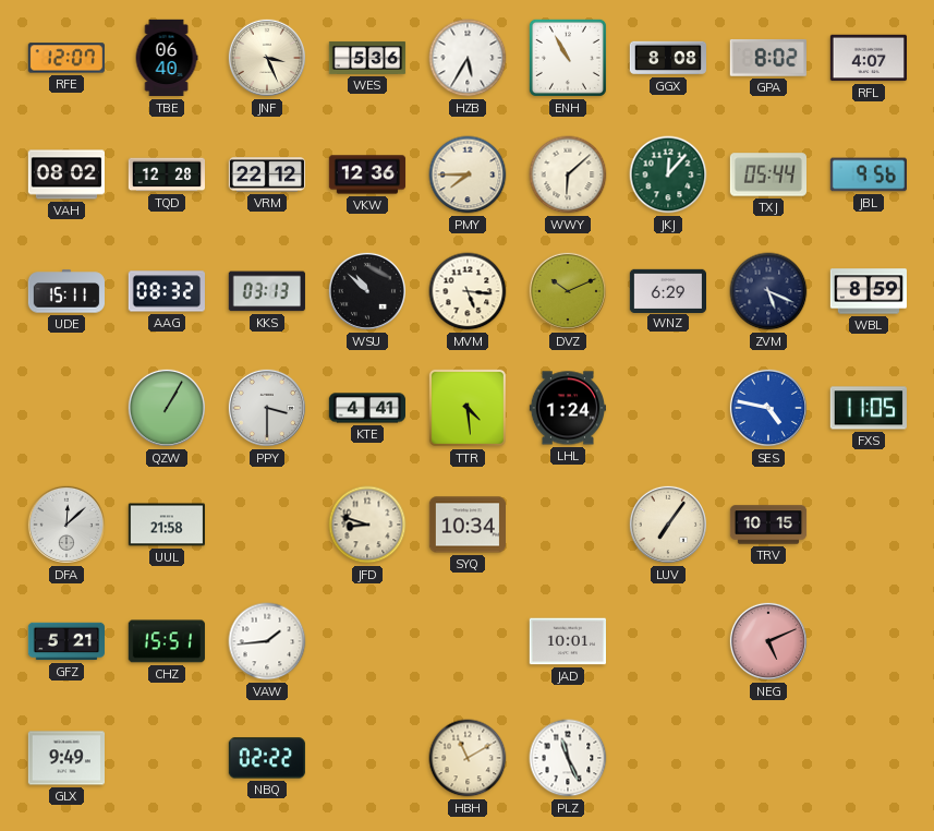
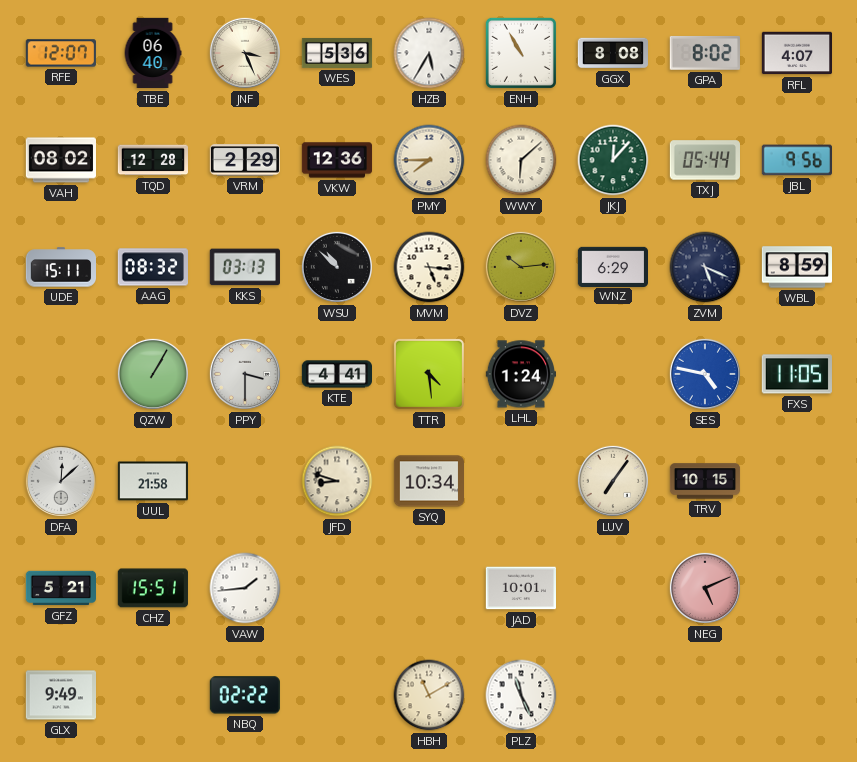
VRM: 22:12 -> 2:29
DVZ: 10:11 -> 10:14
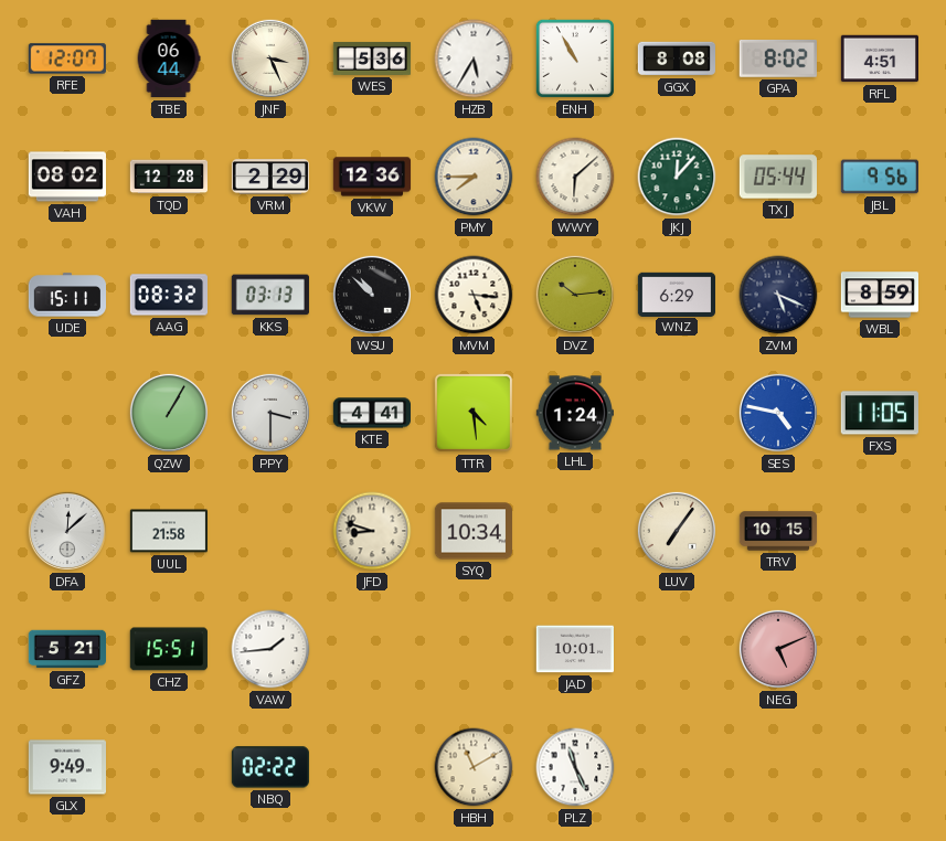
TBE: 06:40 -> 06:44
RFL: 4:07 -> 4:51
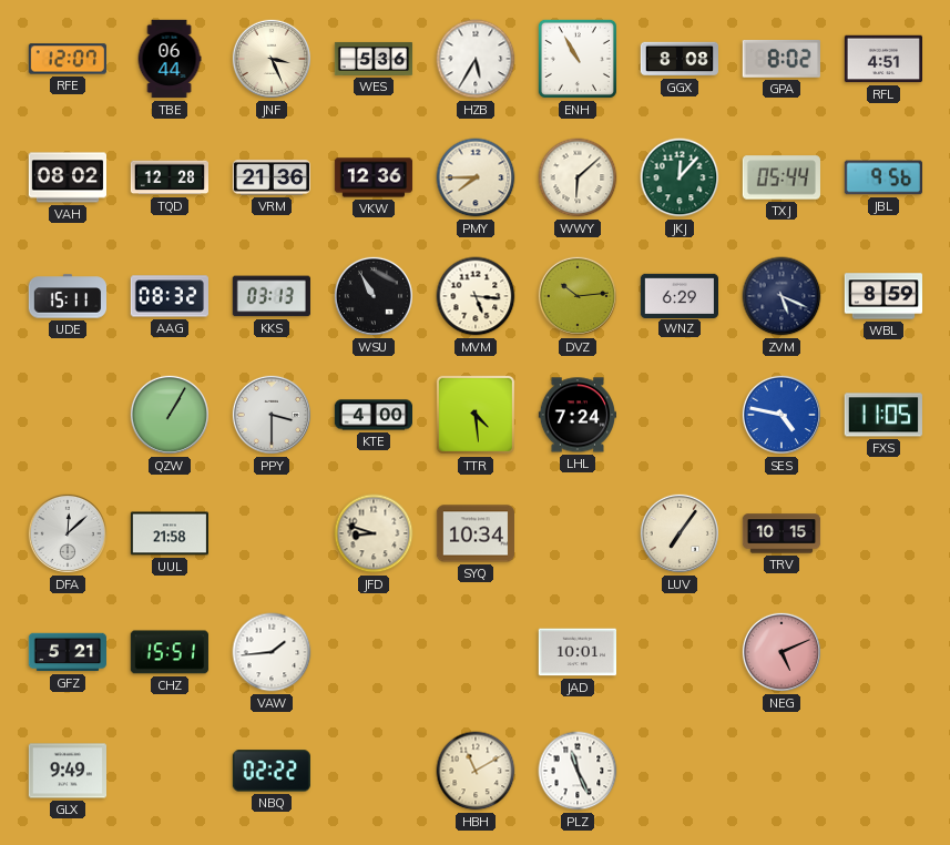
VRM: 2:29 -> 21:36
WSU: 10:52 -> 10:55
KTE: 4:41 -> 4:00
LHL: 1:24 -> 7:24
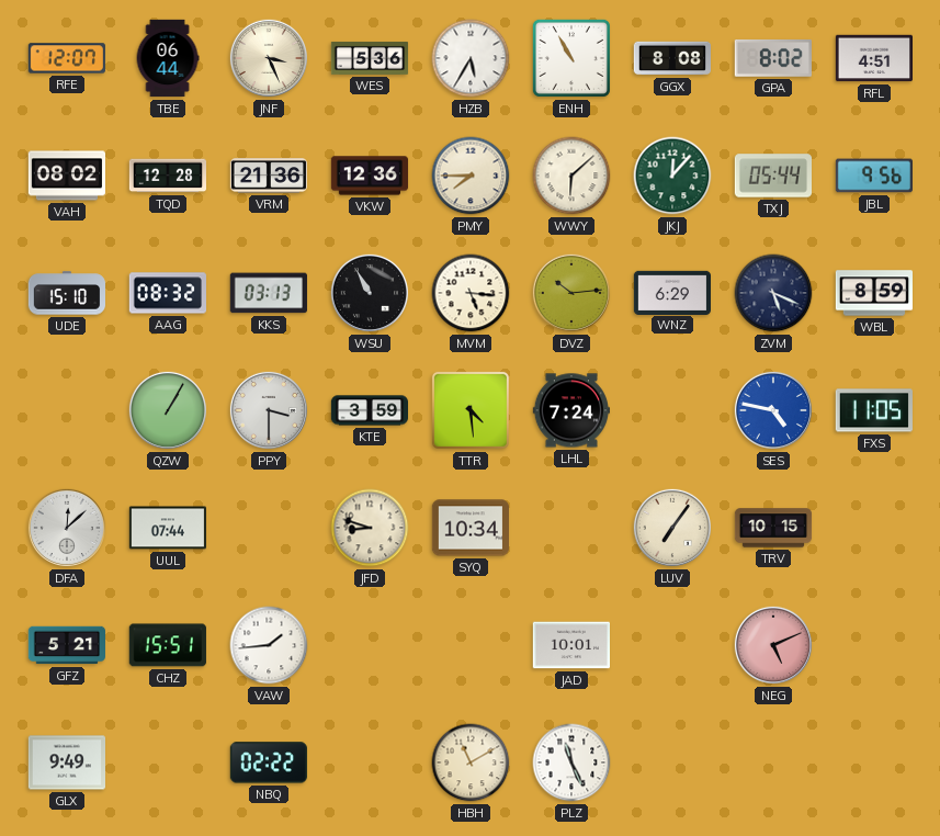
UDE: 15:11 -> 15:10
KTE: 4:00 -> 3:59
UUL: 21:58 -> 07:44
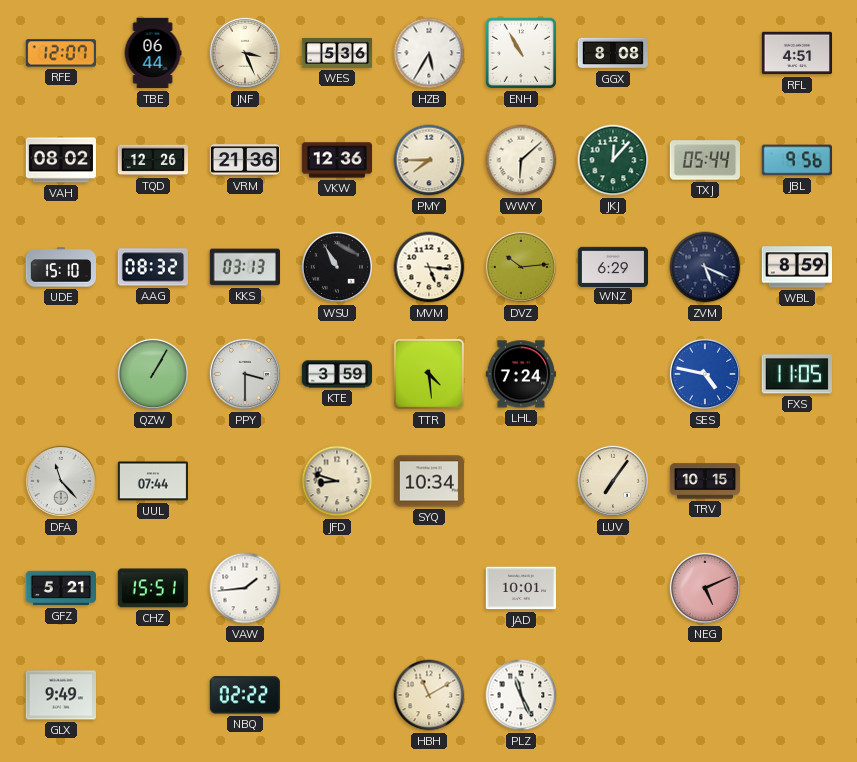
GPA: 8:02 -> none
TQD: 12:28 -> 12:26
DFA: 12:08 -> 11:23
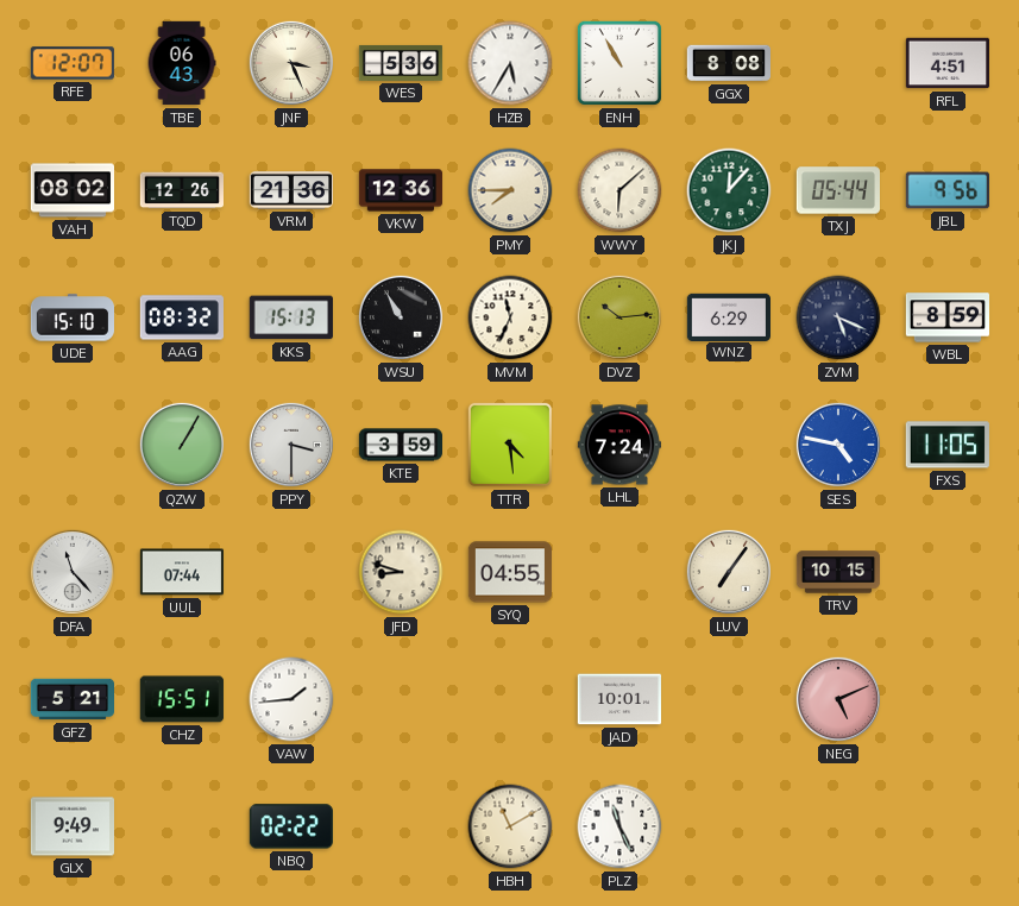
TBE: 06:44 -> 06:43
KKS: 03:13 -> 15:13
MVM: 5:16 -> 11:34
SYQ: 10:34 -> 04:55
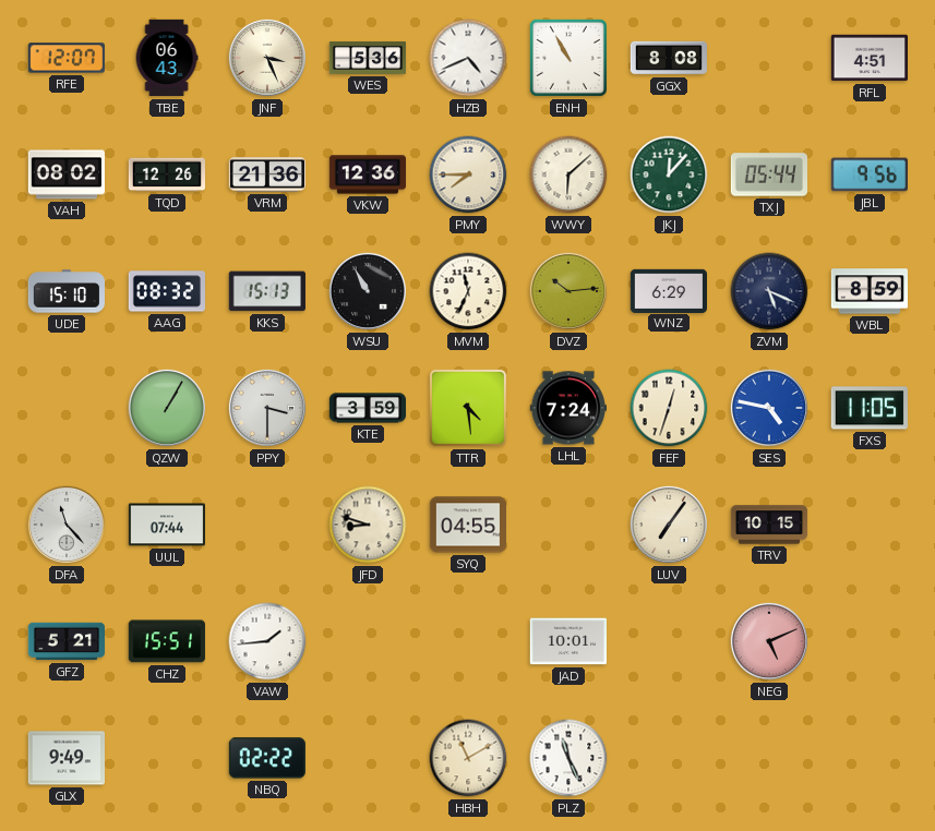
HZB: 5:35 -> 4:41
FEF: none -> 12:33
